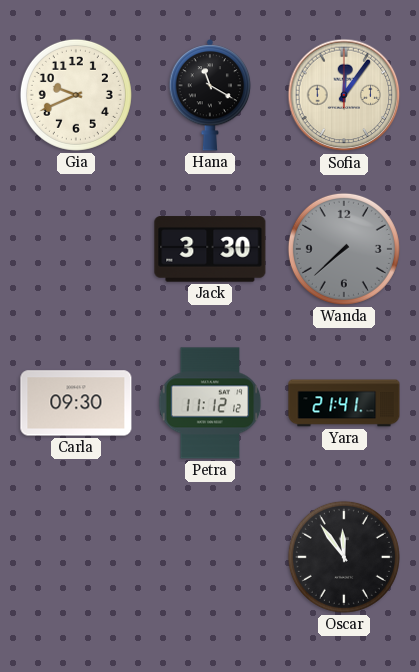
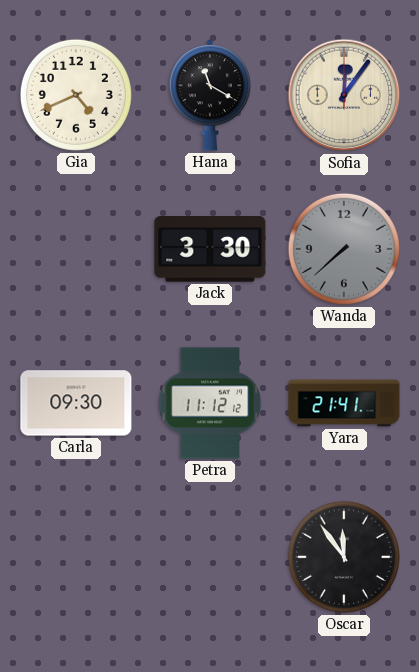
Gia: 9:41 -> 4:41
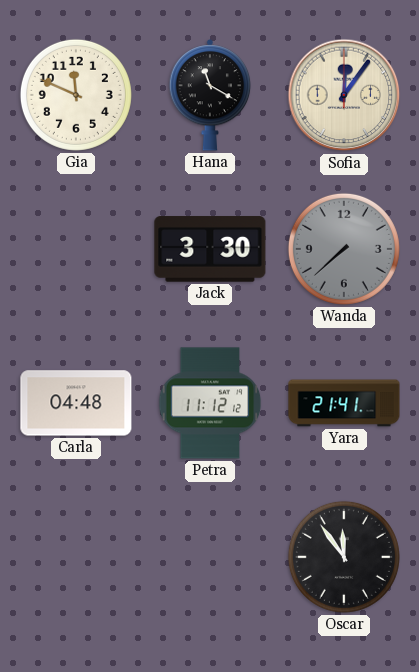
Gia: 4:41 -> 11:49
Carla: 09:30 -> 04:48
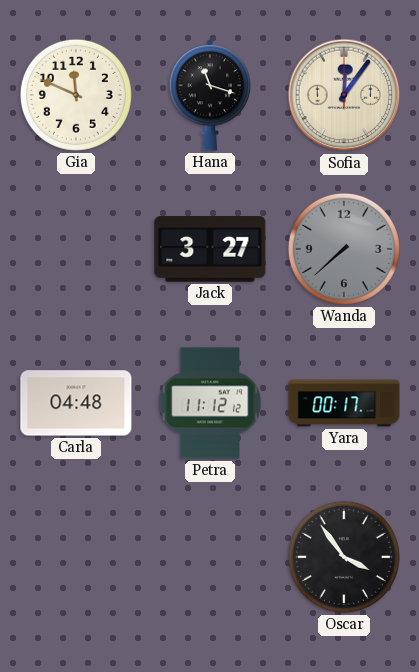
Hana: 11:20 -> 11:18
Jack: 3:30 -> 3:27
Yara: 21:41 -> 00:17
Oscar: 11:54 -> 3:54
